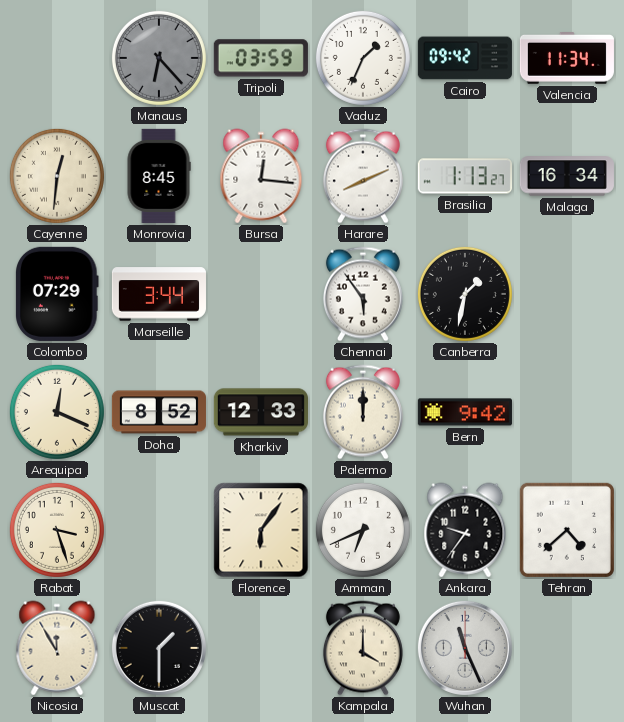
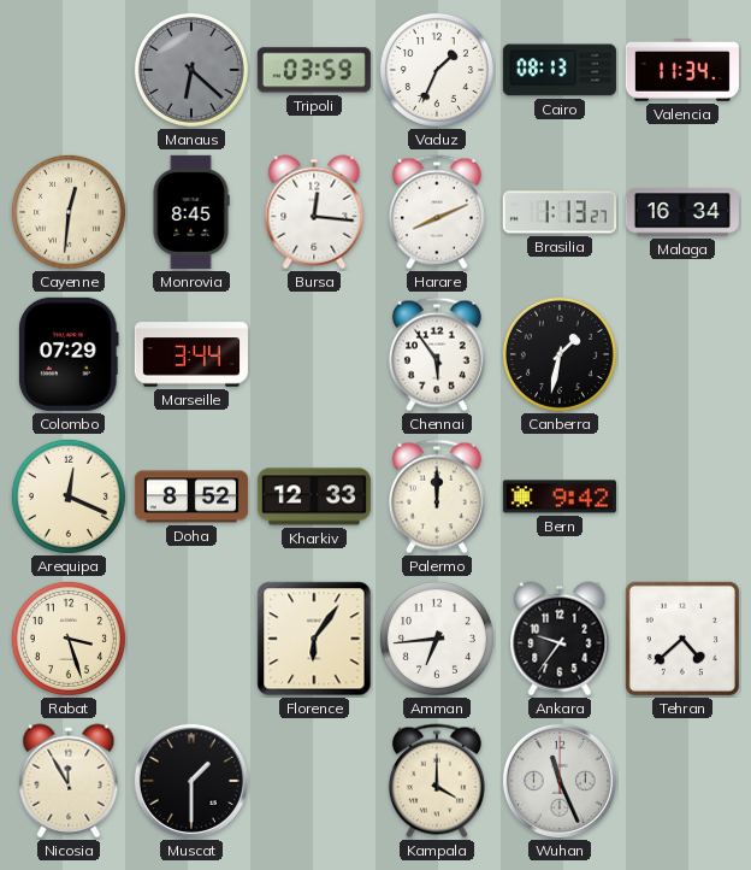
Manaus: 6:23 -> 6:22
Cairo: 09:42 -> 08:13
Amman: 6:41 -> 6:44
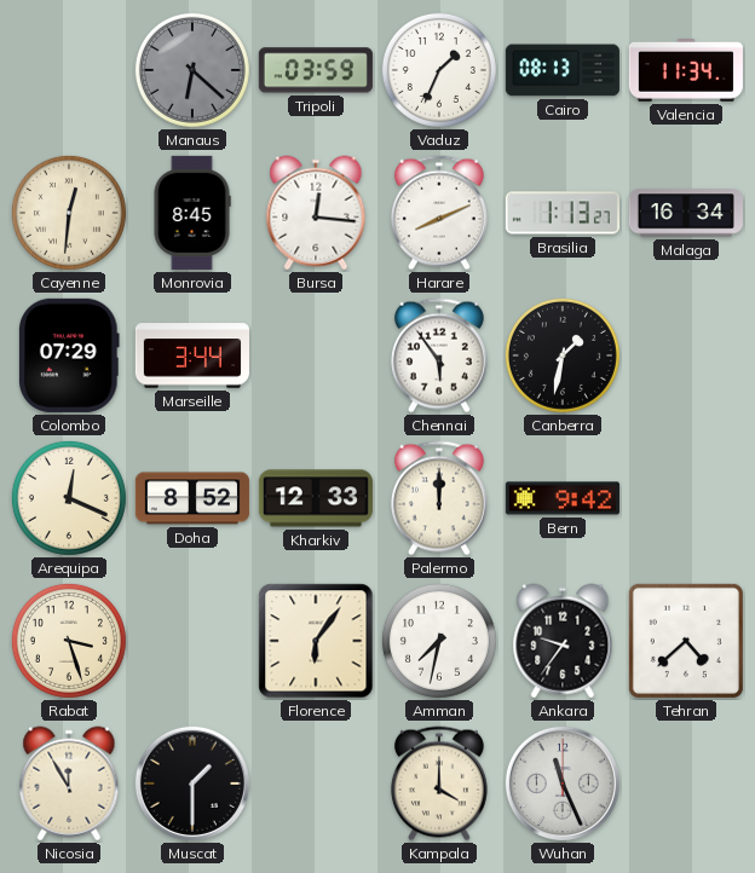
Amman: 6:44 -> 7:32
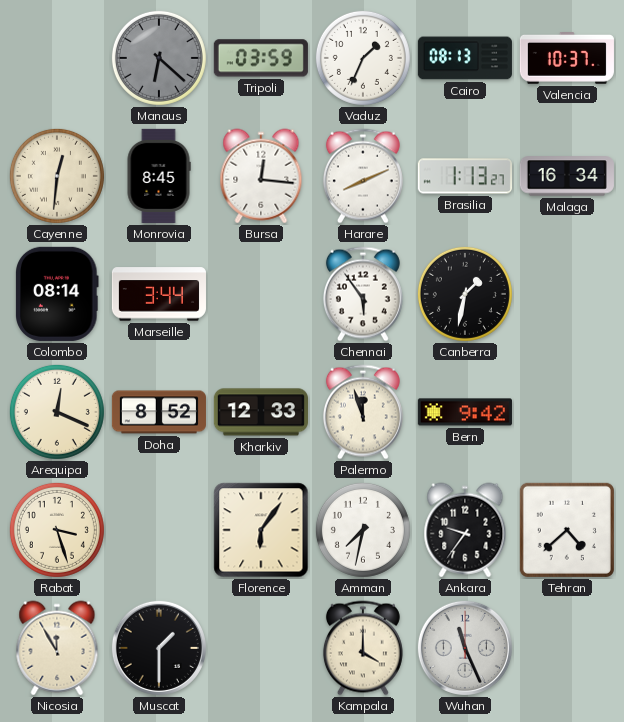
Valencia: 11:34 -> 10:37
Colombo: 07:29 -> 08:14
Palermo: 12:00 -> 11:57
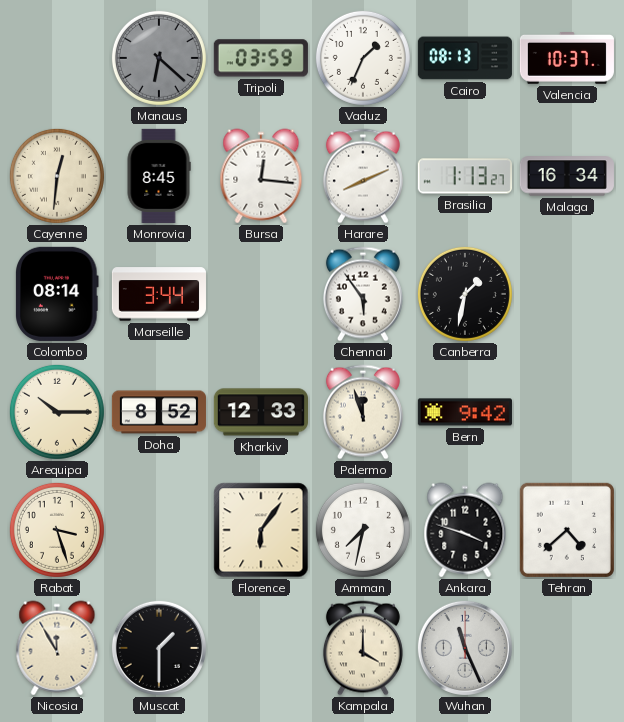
Arequipa: 12:19 -> 10:15
Ankara: 9:36 -> 3:48
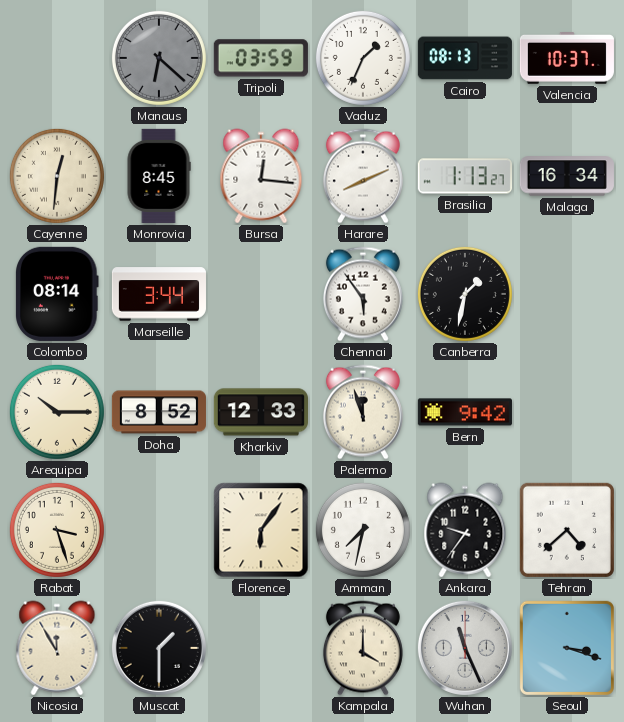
Ankara: 3:48 -> 9:36
Seoul: none -> 3:18
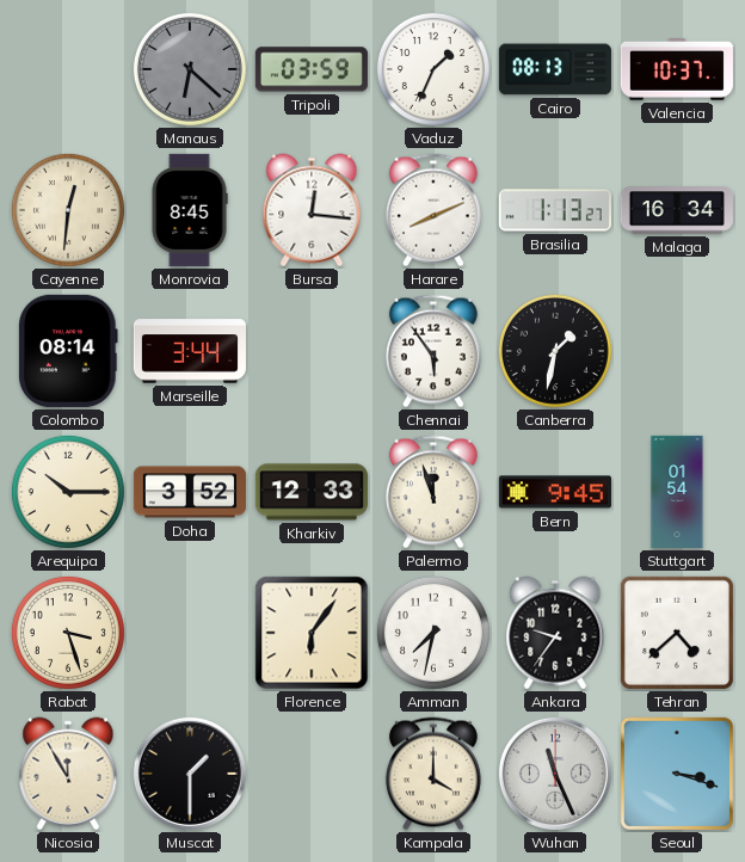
Doha: 8:52 -> 3:52
Bern: 9:42 -> 9:45
Stuttgart: none -> 01:54
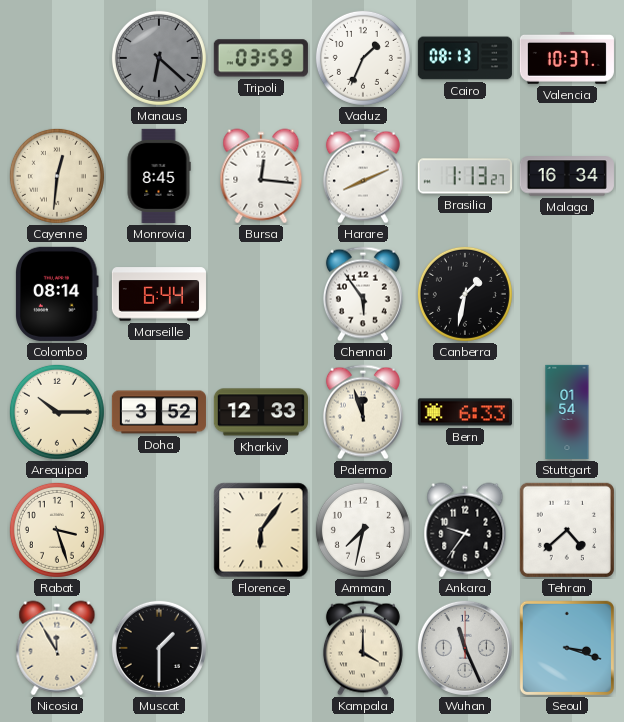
Marseille: 3:44 -> 6:44
Bern: 9:45 -> 6:33
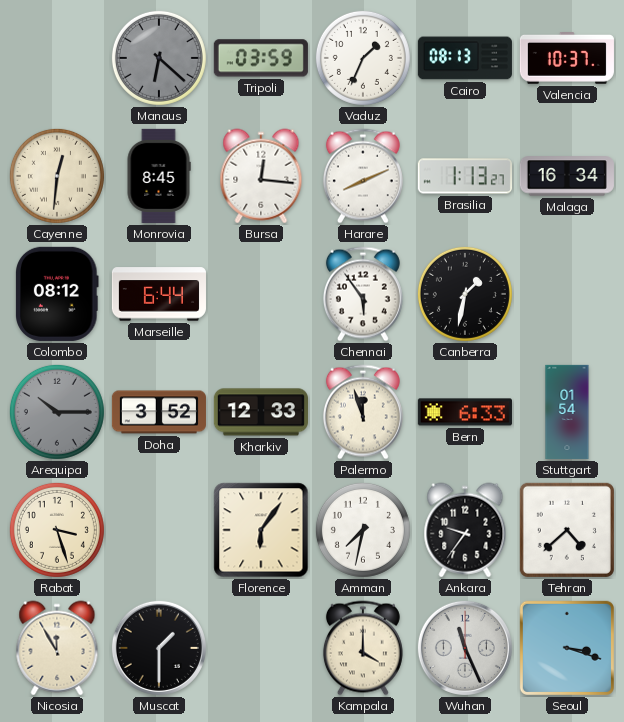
Colombo: 08:14 -> 08:12
Arequipa dial: cream -> grey
